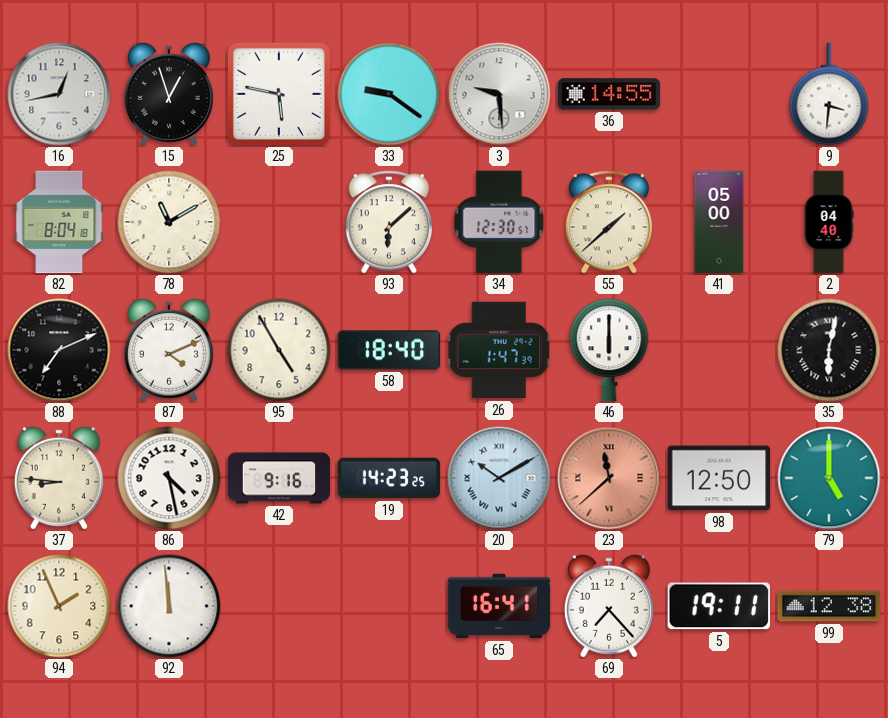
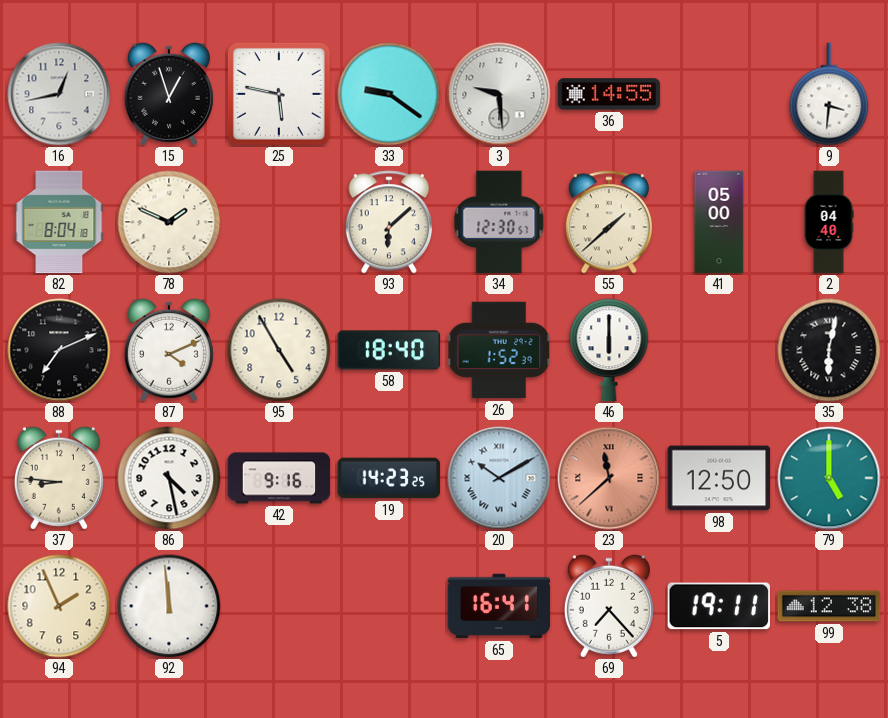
78: 11:10 -> 1:49
26: 1:47 -> 1:52
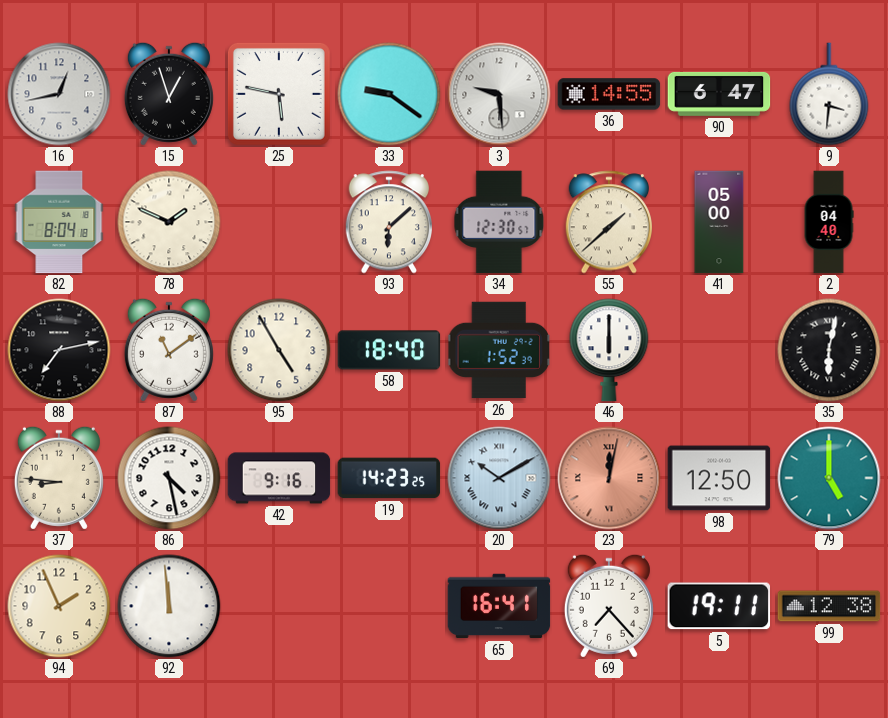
90: none -> 6:47
88: 7:11 -> 7:13
87: 4:11 -> 11:09
23: 11:38 -> 12:02
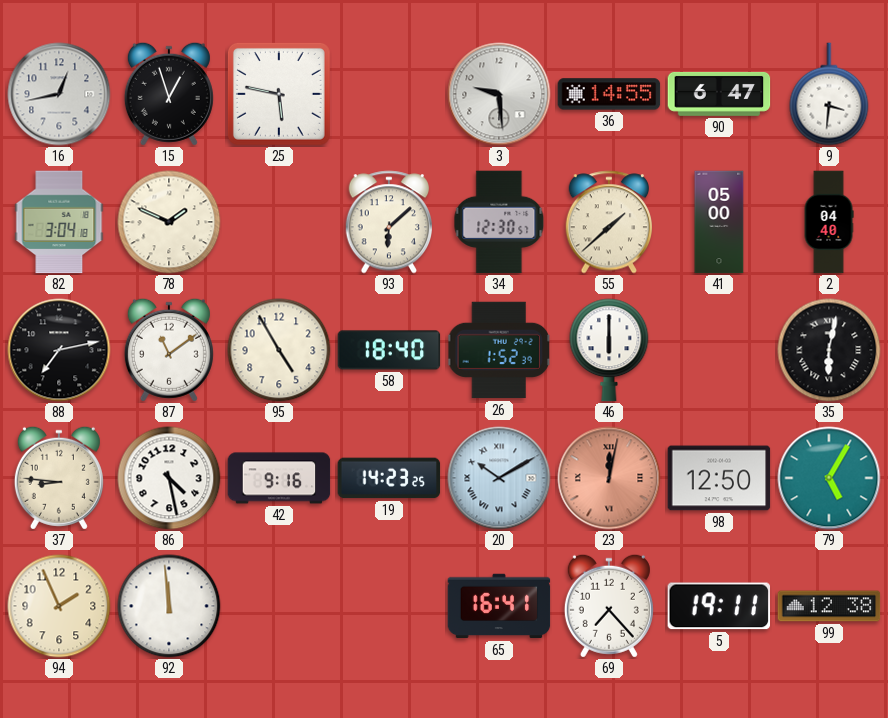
33: 9:21 -> none
82: 8:04 -> 3:04
79: 5:00 -> 5:05
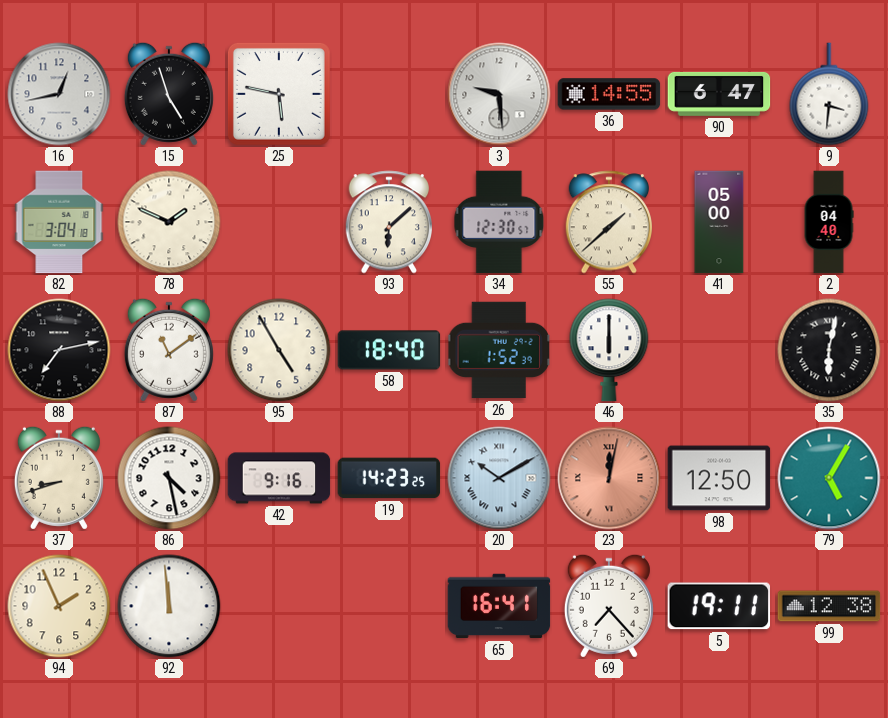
15: 12:57 -> 4:57
37: 8:46 -> 8:42
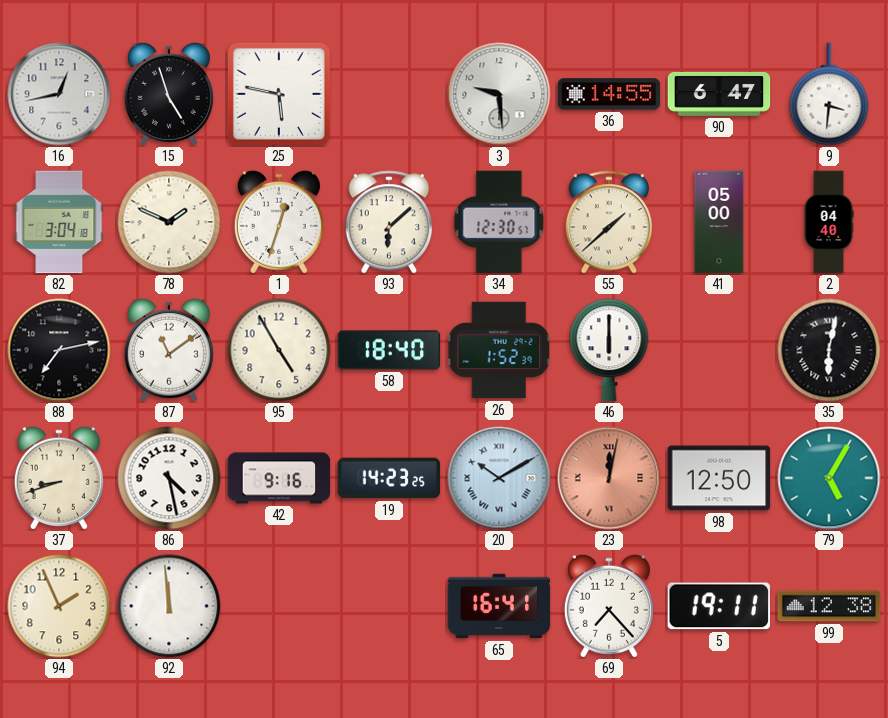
1: none -> 12:33
